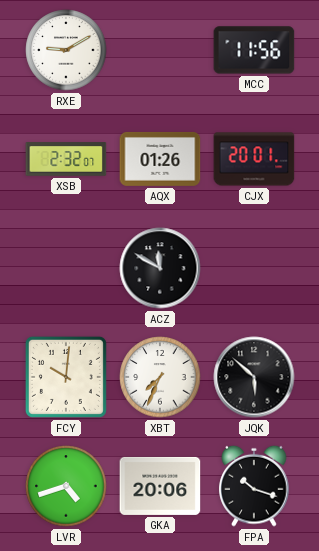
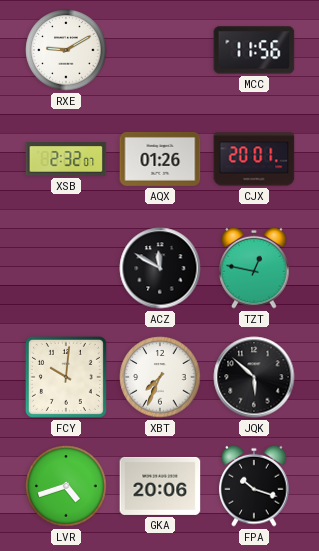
TZT: none -> 12:47
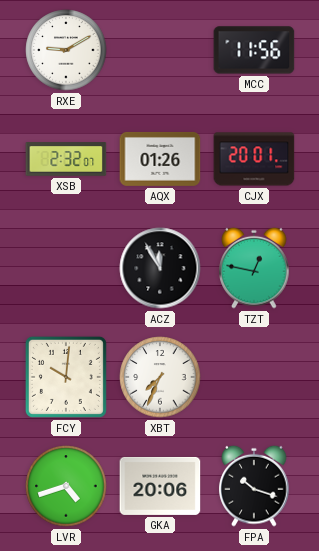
ACZ: 11:50 -> 11:55
JQK: 5:52 -> none
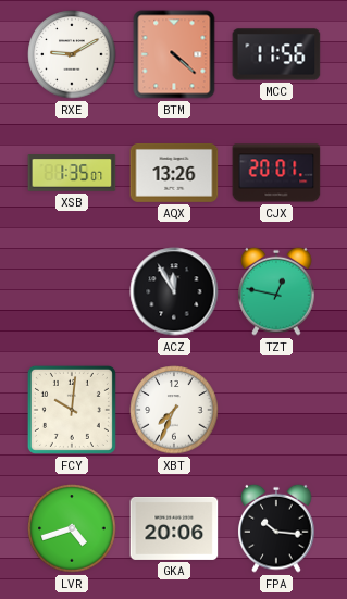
BTM: none -> 4:22
XSB: 2:32 -> 1:35
AQX: 01:26 -> 13:26
FPA: 10:18 -> 10:16
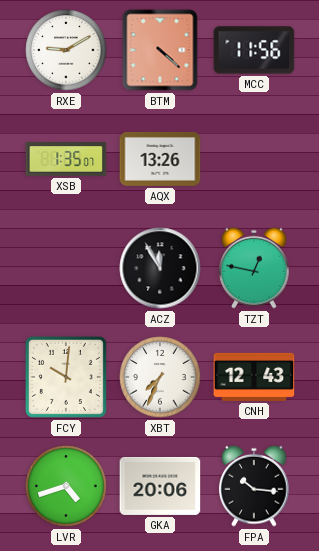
CJX: 20:01 -> none
CNH: none -> 12:43
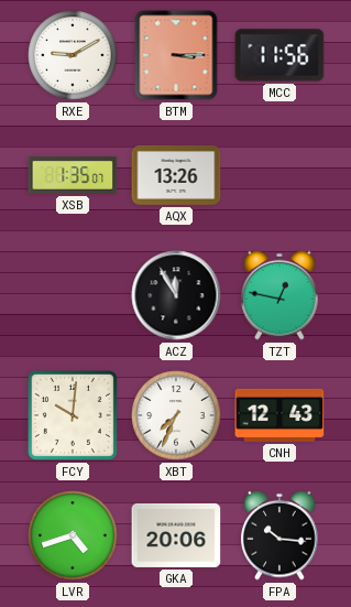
BTM: 4:22 -> 3:15
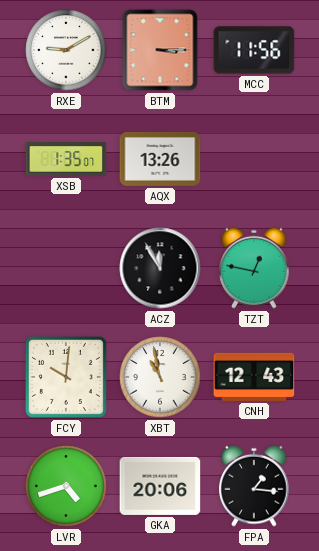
XBT: 7:34 -> 10:58
FPA: 10:16 -> 1:16
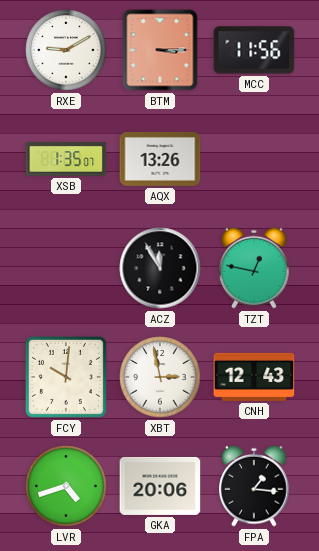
XBT: 10:58 -> 2:58
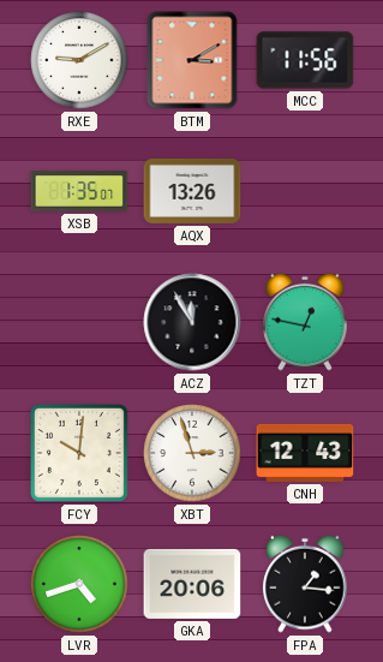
BTM: 3:15 -> 3:10
XBT: 2:58 -> 2:57
